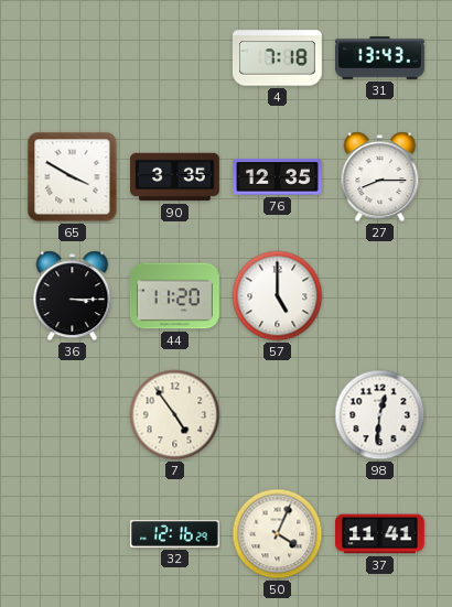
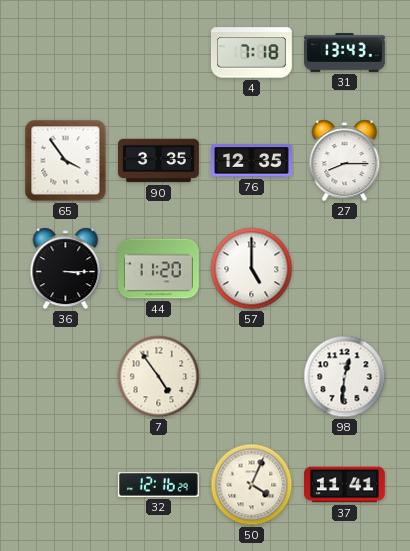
65: 3:50 -> 3:54
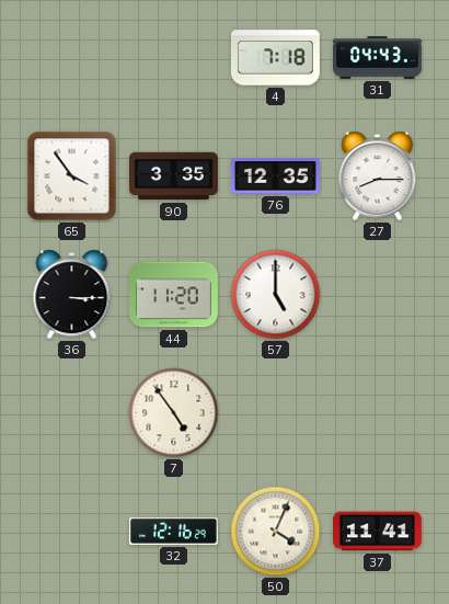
31: 13:43 -> 04:43
98: 12:31 -> none
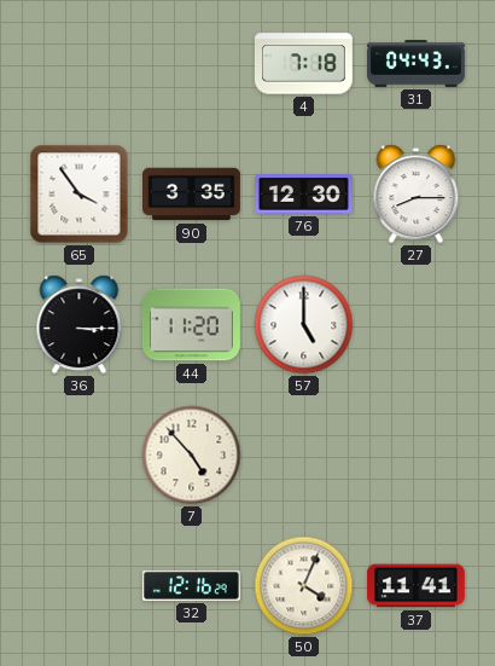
76: 12:35 -> 12:30
7: 4:54 -> 4:53
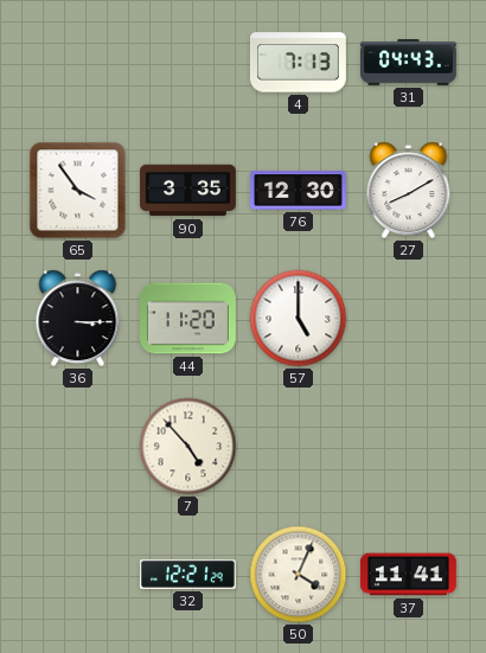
4: 7:18 -> 7:13
27: 8:15 -> 8:10
32: 12:16 -> 12:21
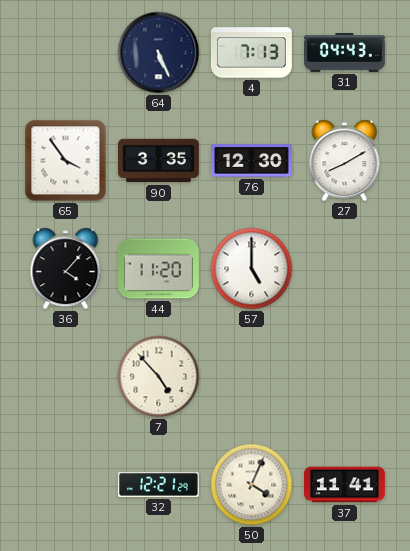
64: none -> 5:26
36: 3:15 -> 4:07
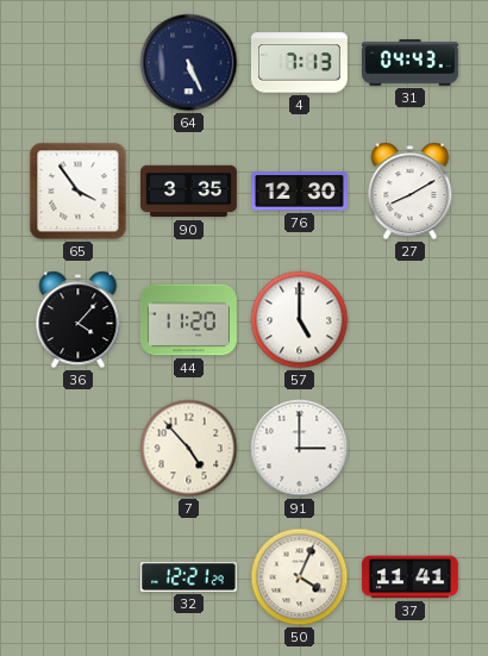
91: none -> 3:00
